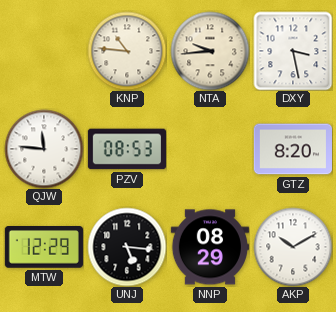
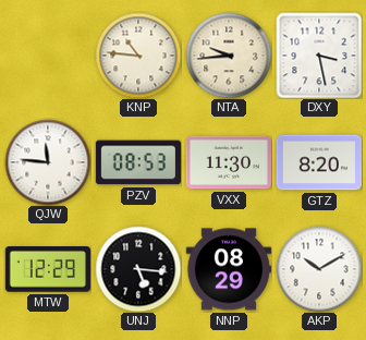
VXX: none -> 11:30
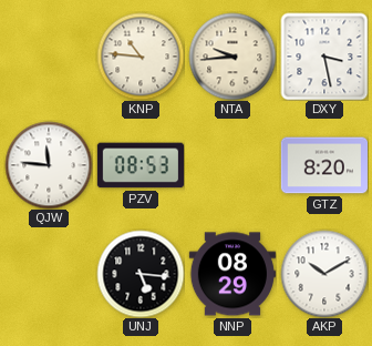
VXX: 11:30 -> none
MTW: 12:29 -> none
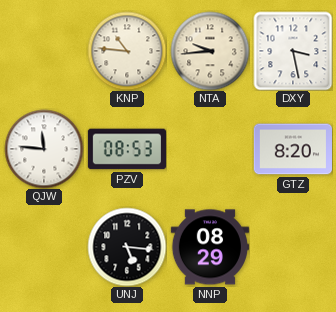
AKP: 10:10 -> none
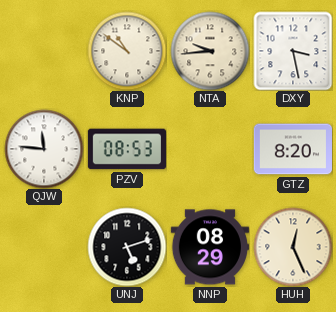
KNP: 10:46 -> 10:51
UNJ: 5:16 -> 5:12
HUH: none -> 12:26
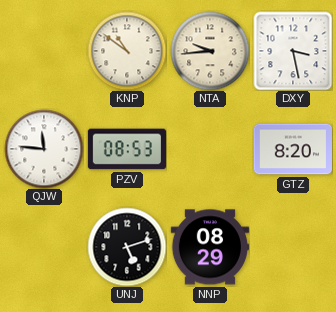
HUH: 12:26 -> none
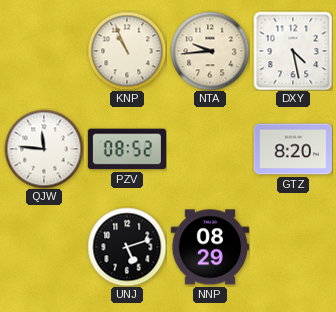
KNP: 10:51 -> 10:56
DXY: 3:28 -> 4:28
PZV: 08:53 -> 08:52
